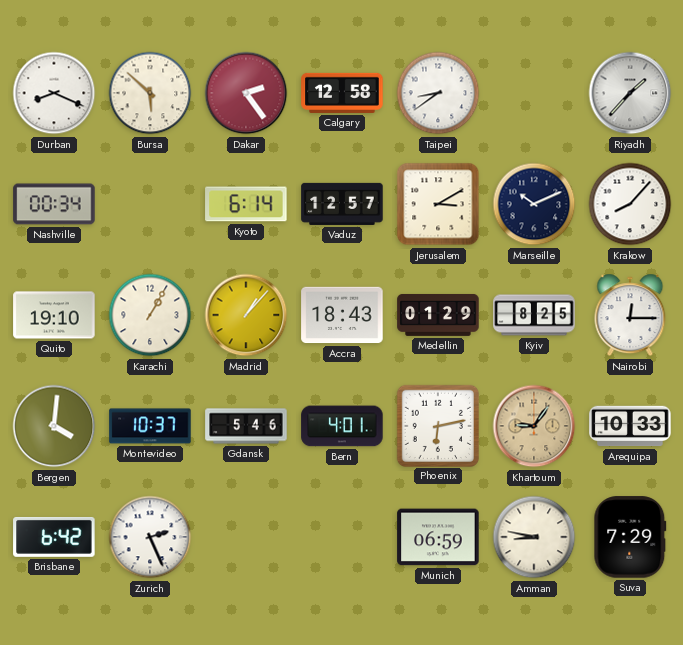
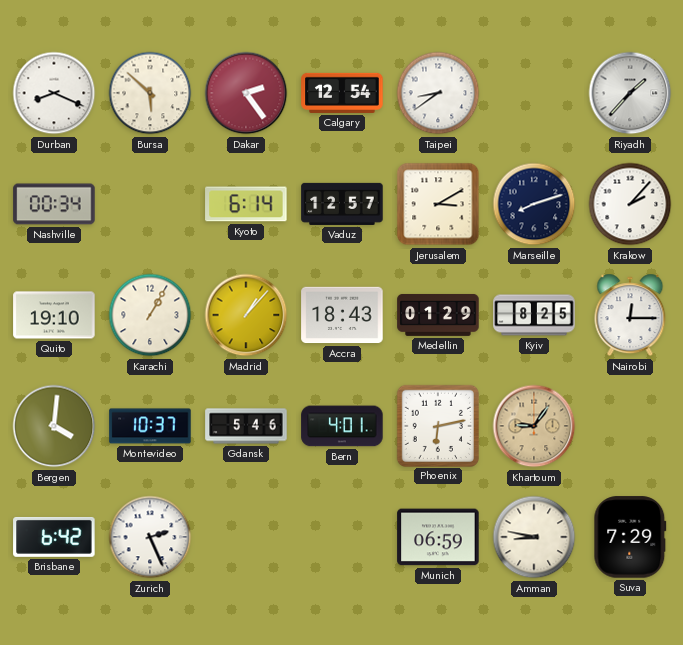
Calgary: 12:58 -> 12:54
Marseille: 10:11 -> 8:12
Krakow: 8:07 -> 2:07
Arequipa: 10:33 -> none
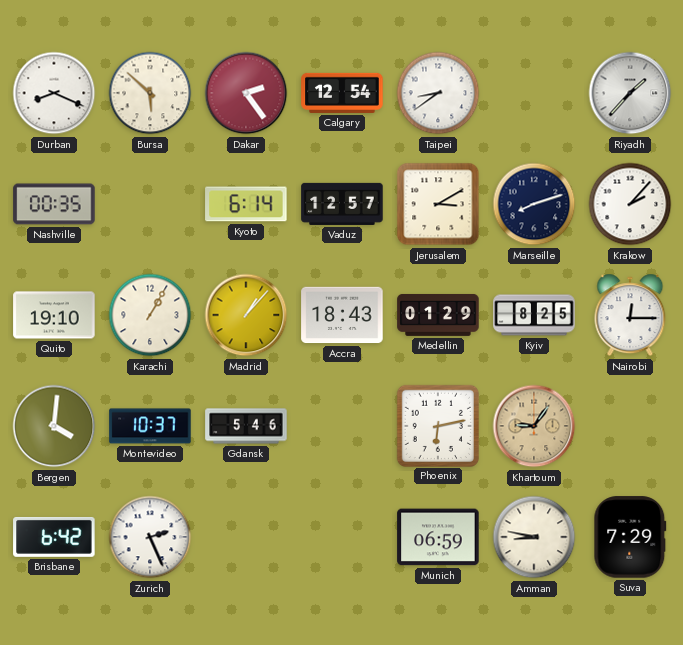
Nashville: 00:34 -> 00:35
Bern: 4:01 -> none
